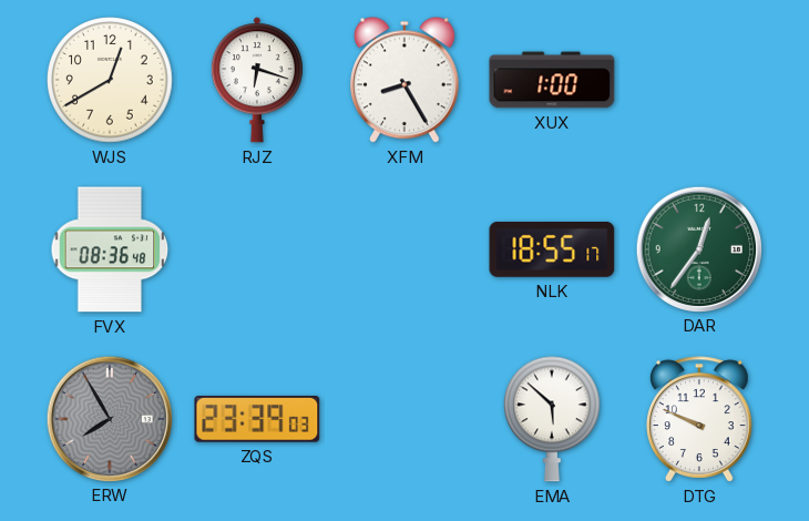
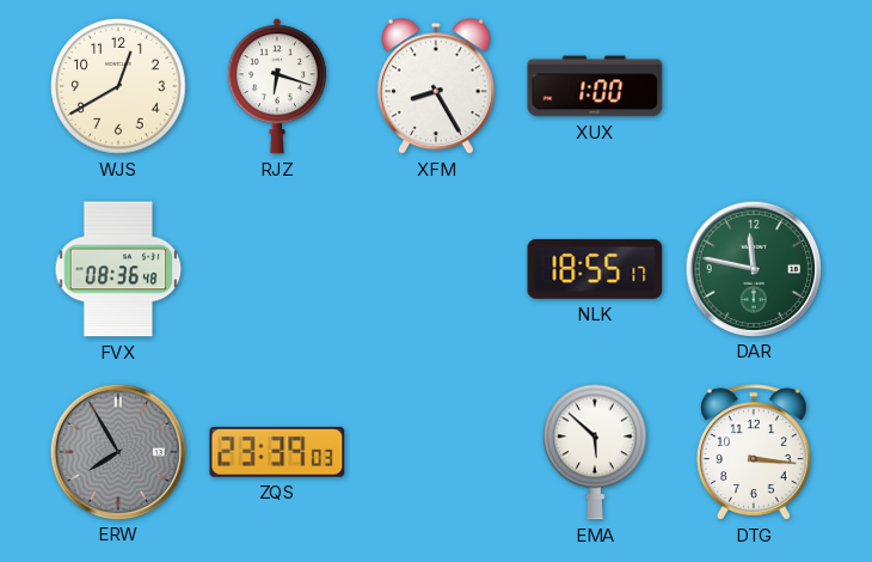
DAR: 12:36 -> 11:47
DTG: 9:49 -> 3:16
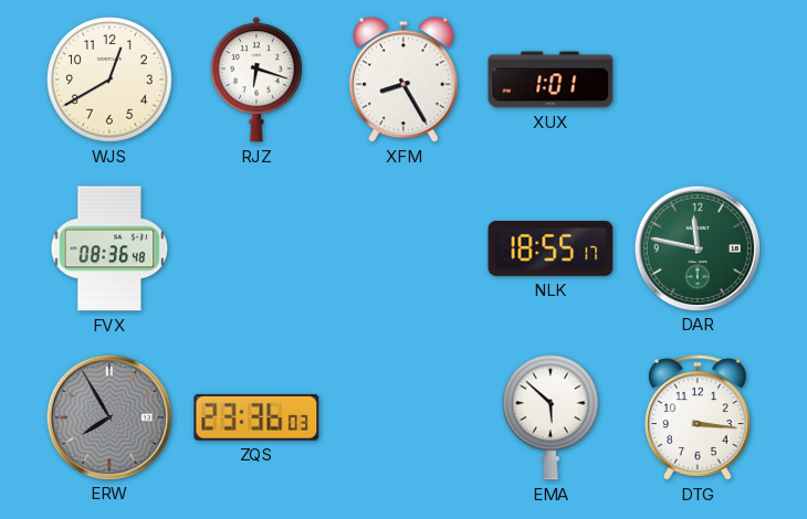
XUX: 1:00 -> 1:01
ZQS: 23:39 -> 23:36
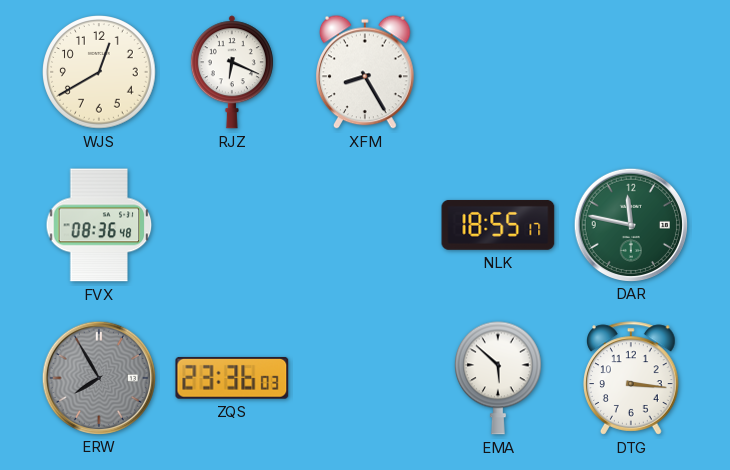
RJZ: 6:18 -> 6:19
XUX: 1:01 -> none
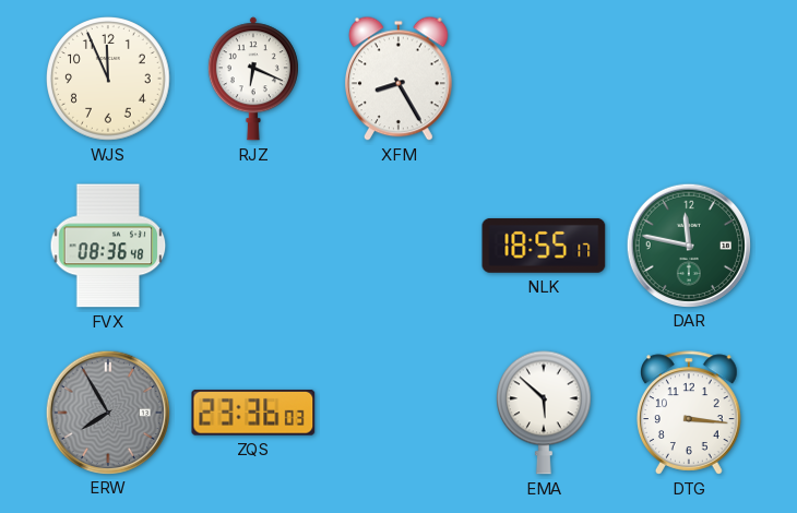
WJS: 12:40 -> 11:56
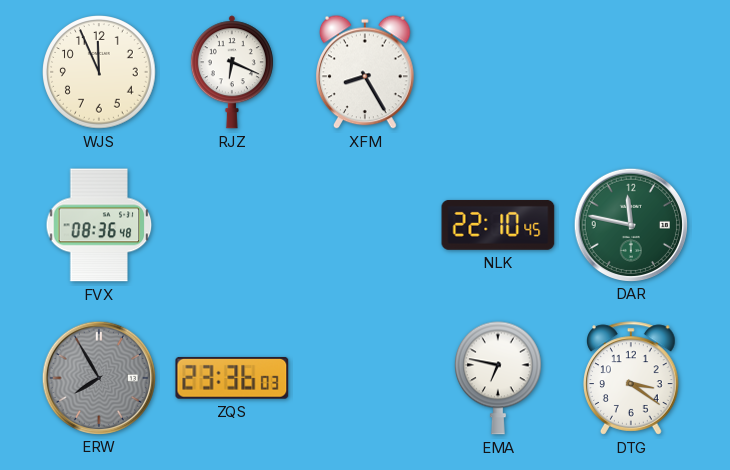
NLK: 18:55 -> 22:10
EMA: 5:52 -> 6:47
DTG: 3:16 -> 3:21
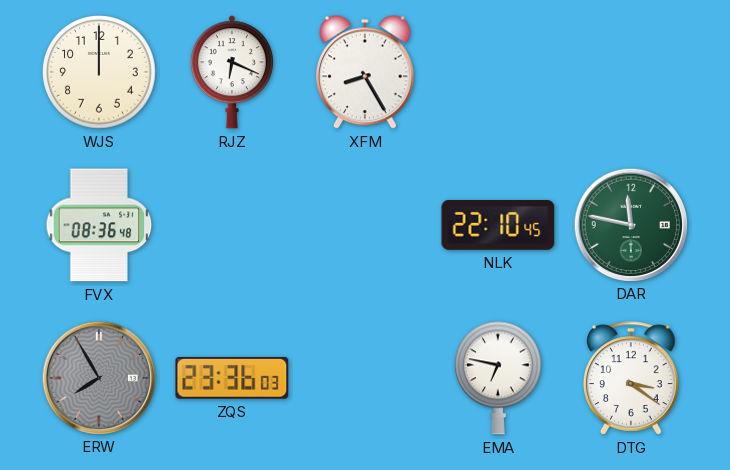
WJS: 11:56 -> 12:00
